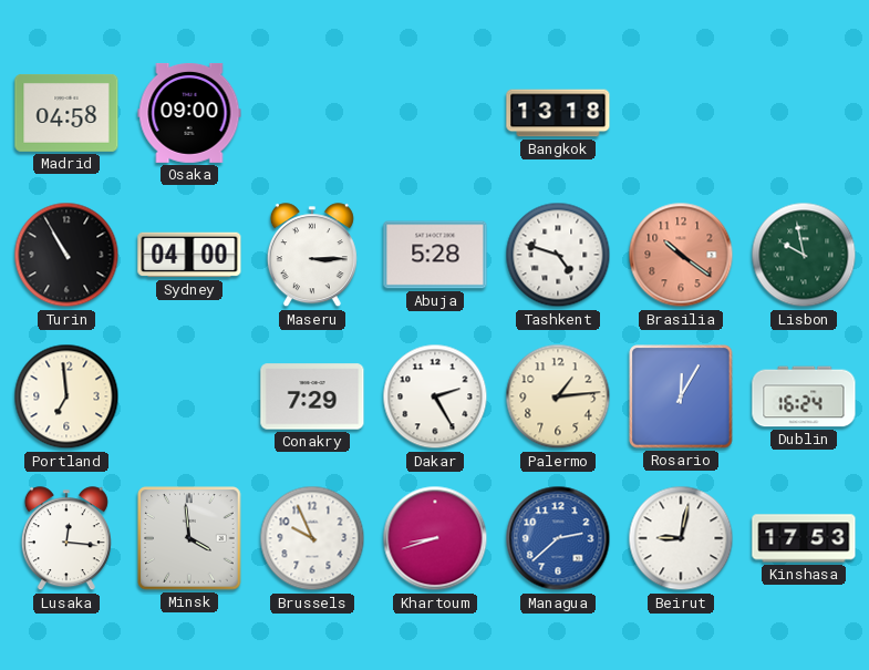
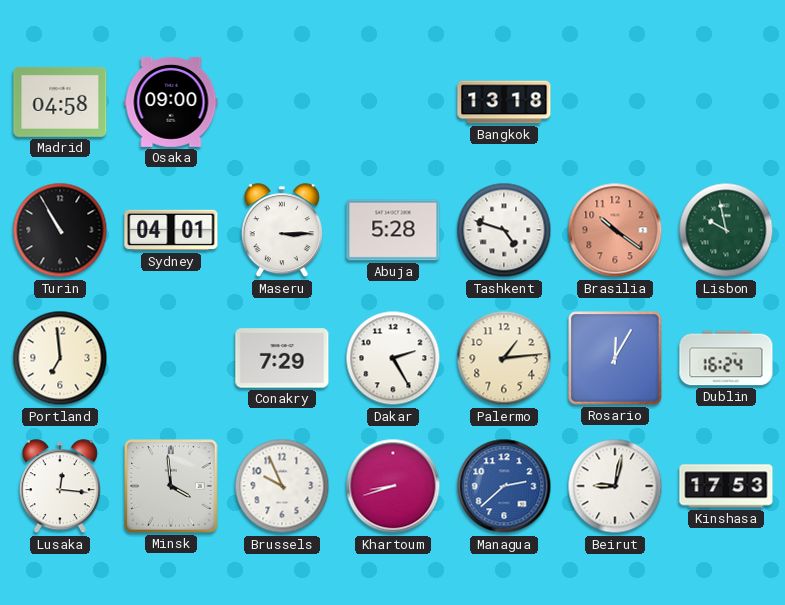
Sydney: 04:00 -> 04:01
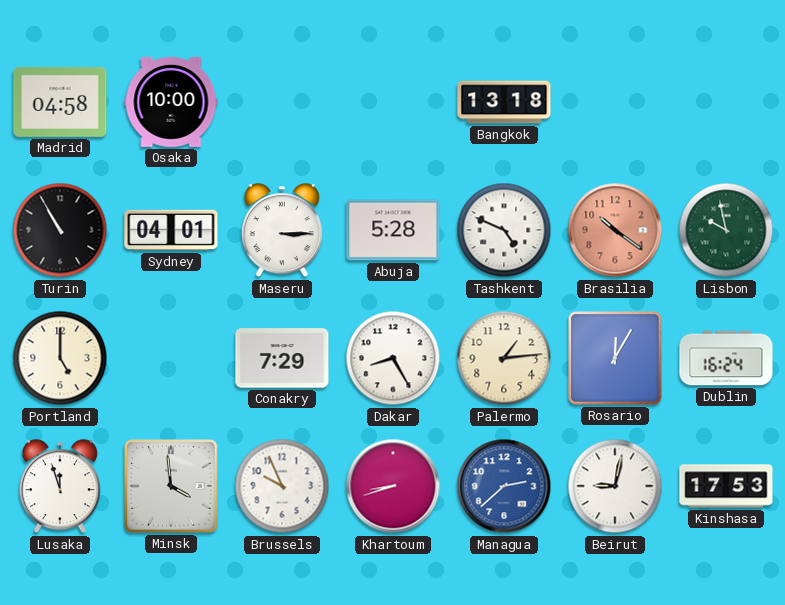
Osaka: 09:00 -> 10:00
Tashkent: 4:48 -> 4:49
Portland: 6:59 -> 5:00
Dakar: 2:25 -> 8:25
Lusaka: 12:16 -> 11:57
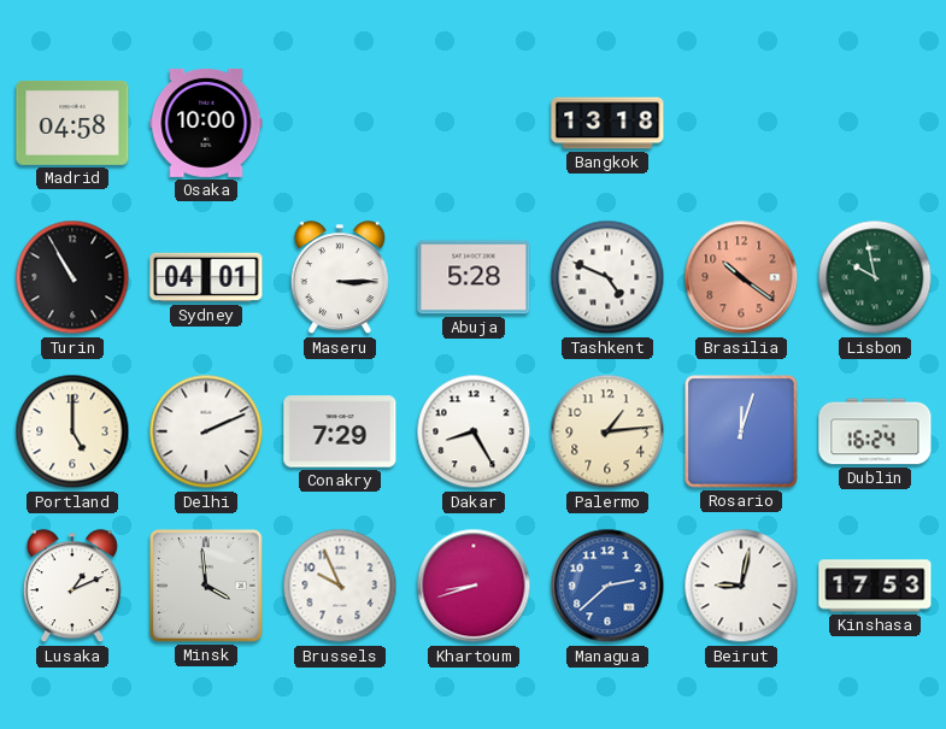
Delhi: none -> 2:11
Rosario: 12:05 -> 12:03
Lusaka: 11:57 -> 1:11
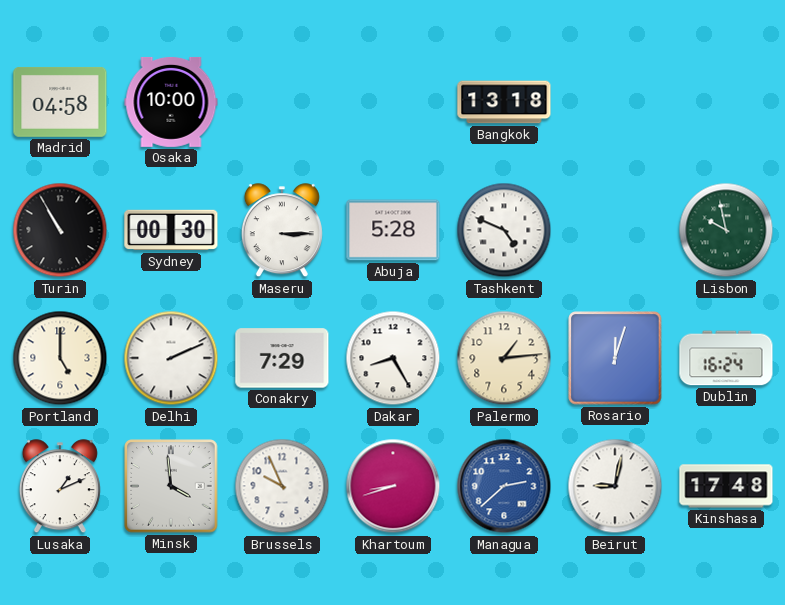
Sydney: 04:01 -> 00:30
Brasilia: 10:21 -> none
Kinshasa: 17:53 -> 17:48
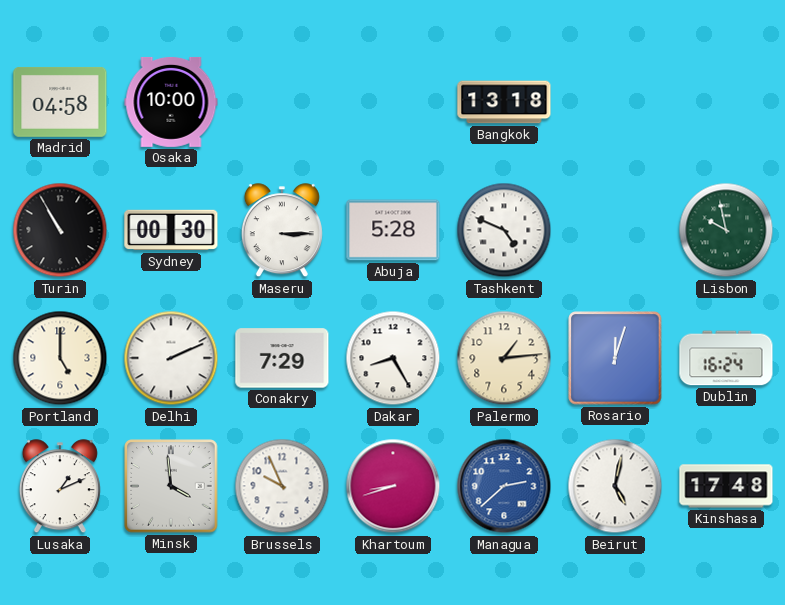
Beirut: 9:02 -> 5:02
